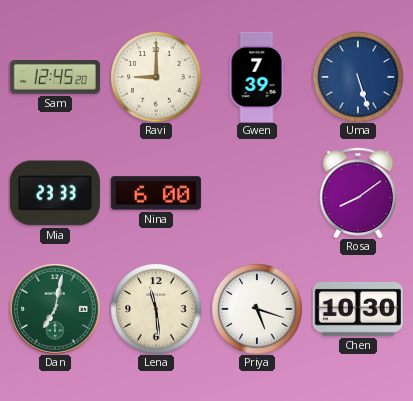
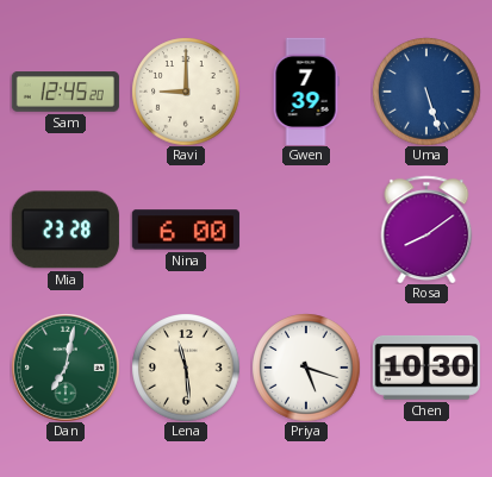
Mia: 23:33 -> 23:28
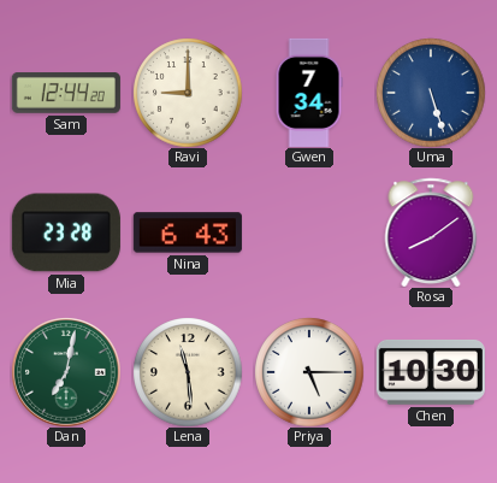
Sam: 12:45 -> 12:44
Gwen: 7:39 -> 7:34
Nina: 6:00 -> 6:43
Priya: 5:18 -> 5:15
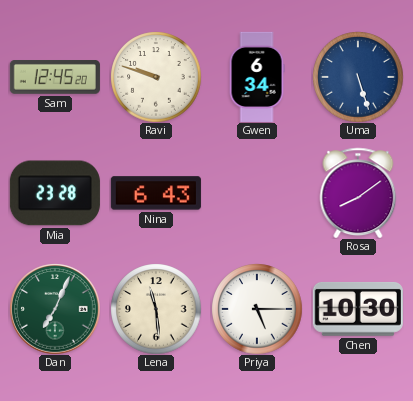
Sam: 12:44 -> 12:45
Ravi: 9:00 -> 9:48
Gwen: 7:34 -> 6:34
Dan: 7:02 -> 7:04
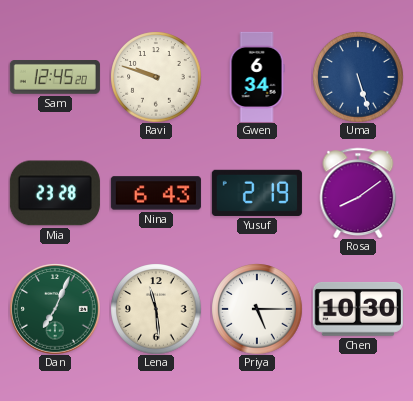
Yusuf: none -> 2:19
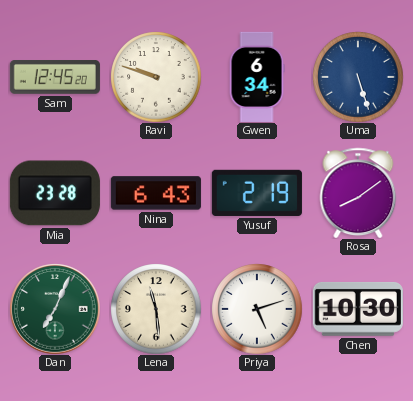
Priya: 5:15 -> 5:12
